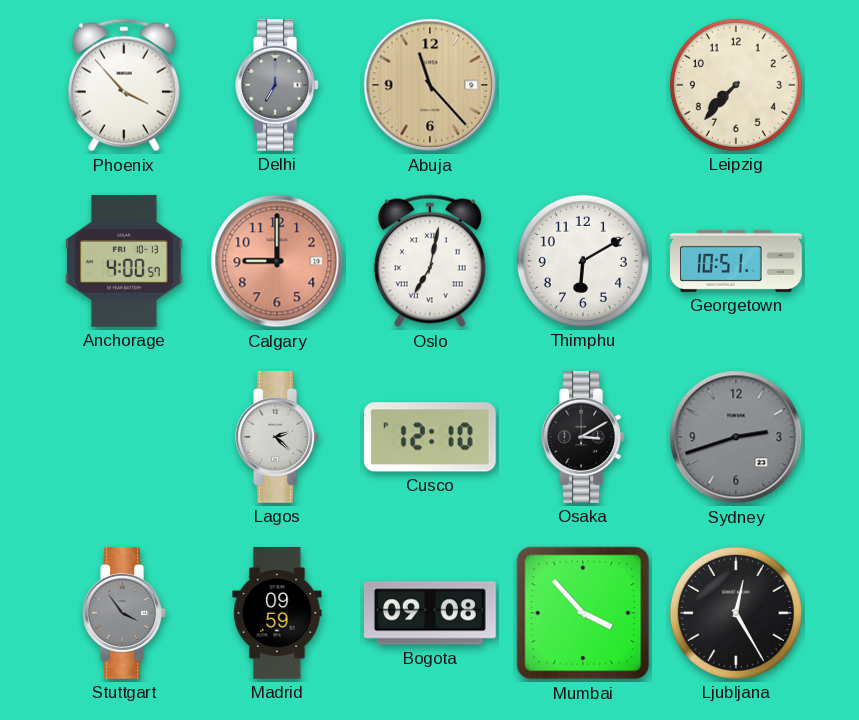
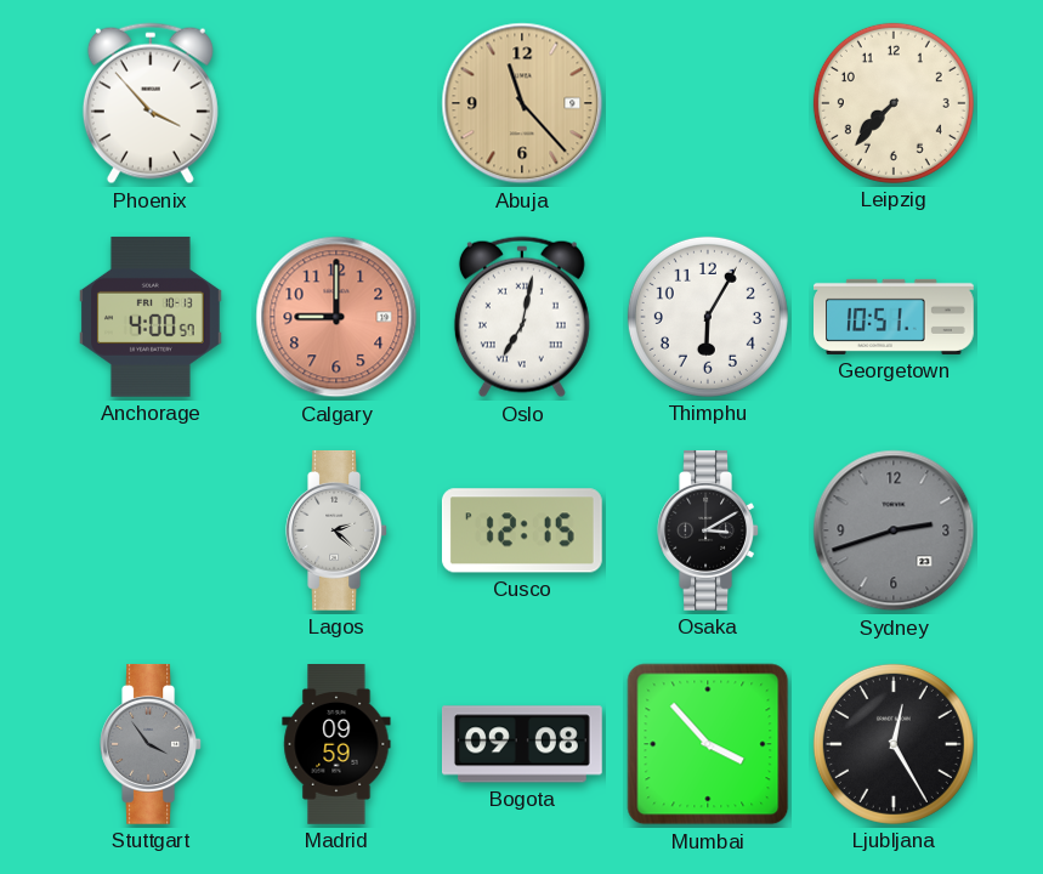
Delhi: 7:00 -> none
Thimphu: 6:10 -> 6:05
Cusco: 12:10 -> 12:15
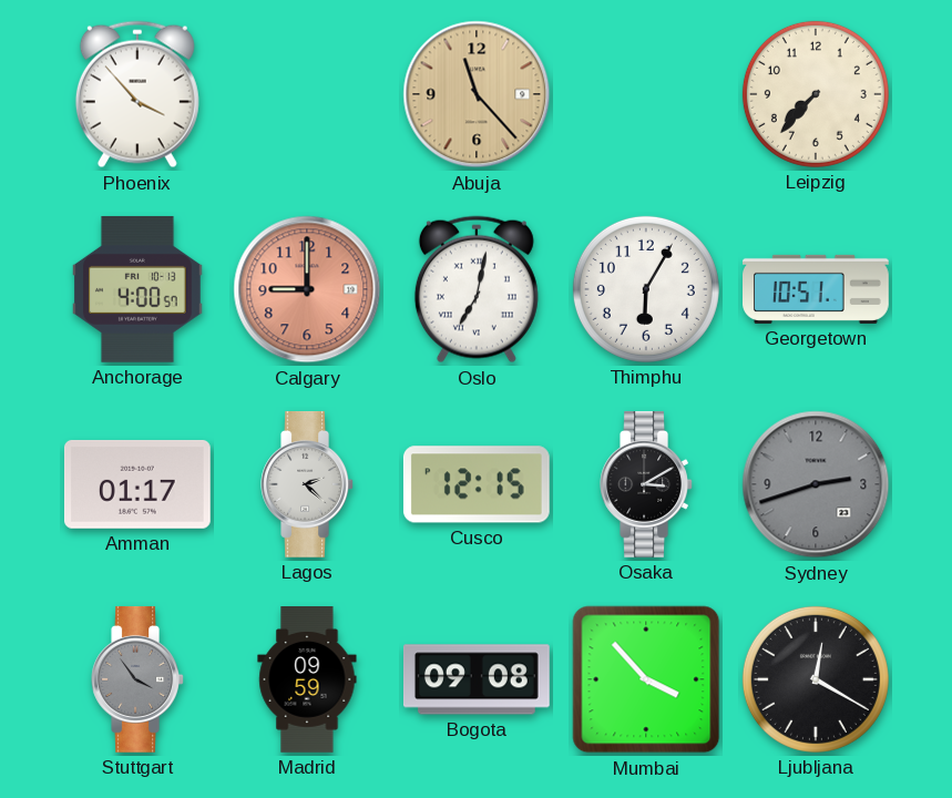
Amman: none -> 01:17
Ljubljana: 12:25 -> 12:20
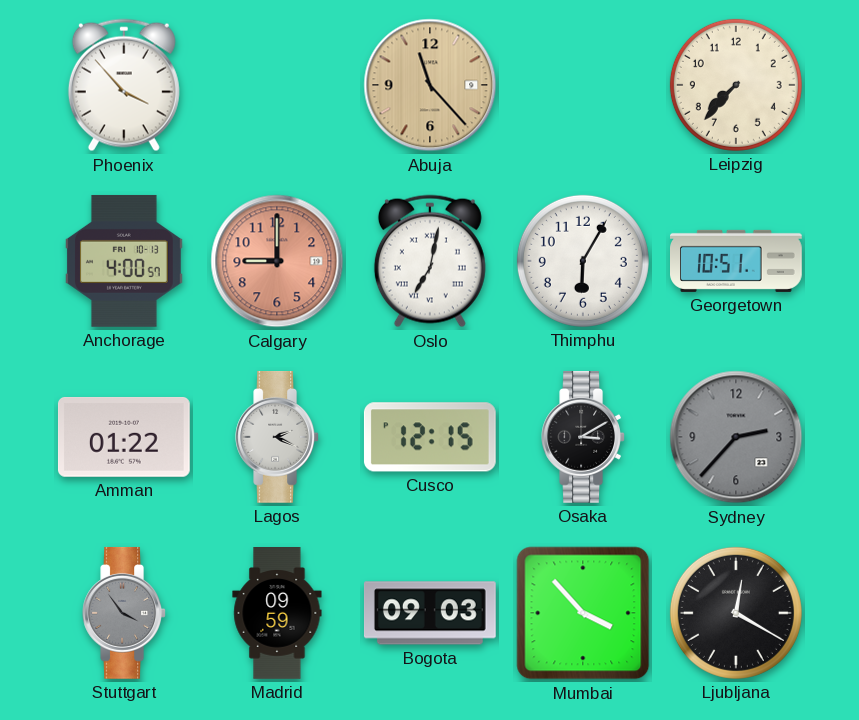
Amman: 01:17 -> 01:22
Lagos: 2:22 -> 2:19
Sydney: 2:42 -> 2:37
Bogota: 09:08 -> 09:03
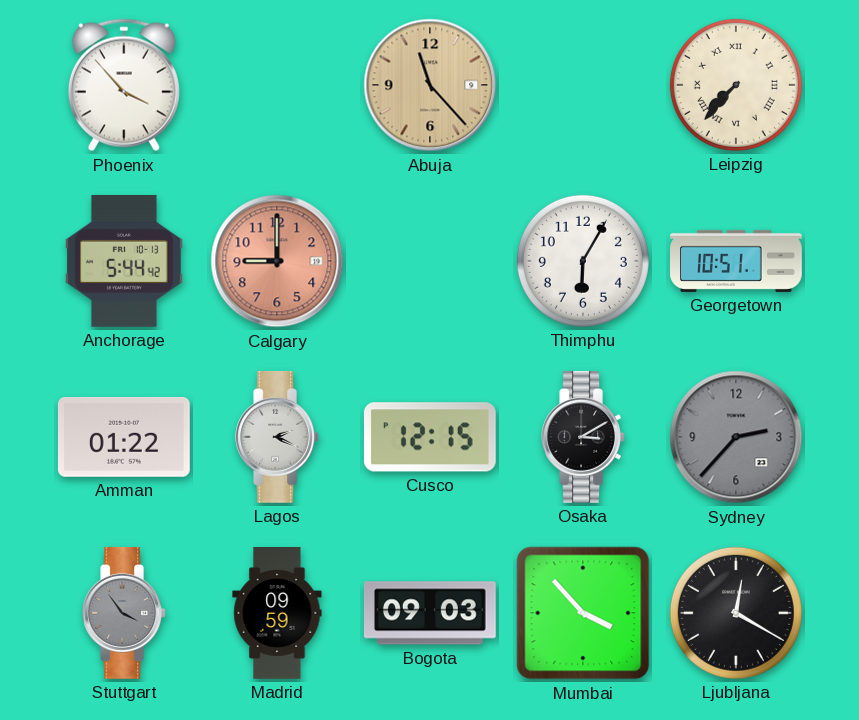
Leipzig numerals: Arabic -> Roman
Anchorage: 4:00 -> 5:44
Oslo: 7:02 -> none
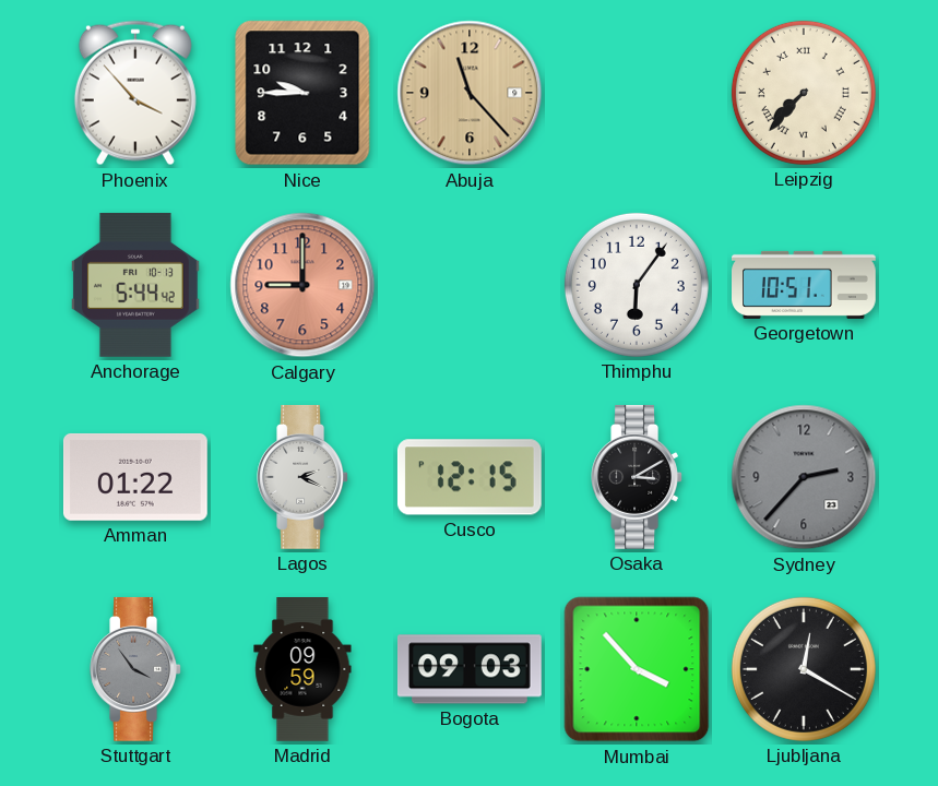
Nice: none -> 9:45
Thimphu: 6:05 -> 6:06
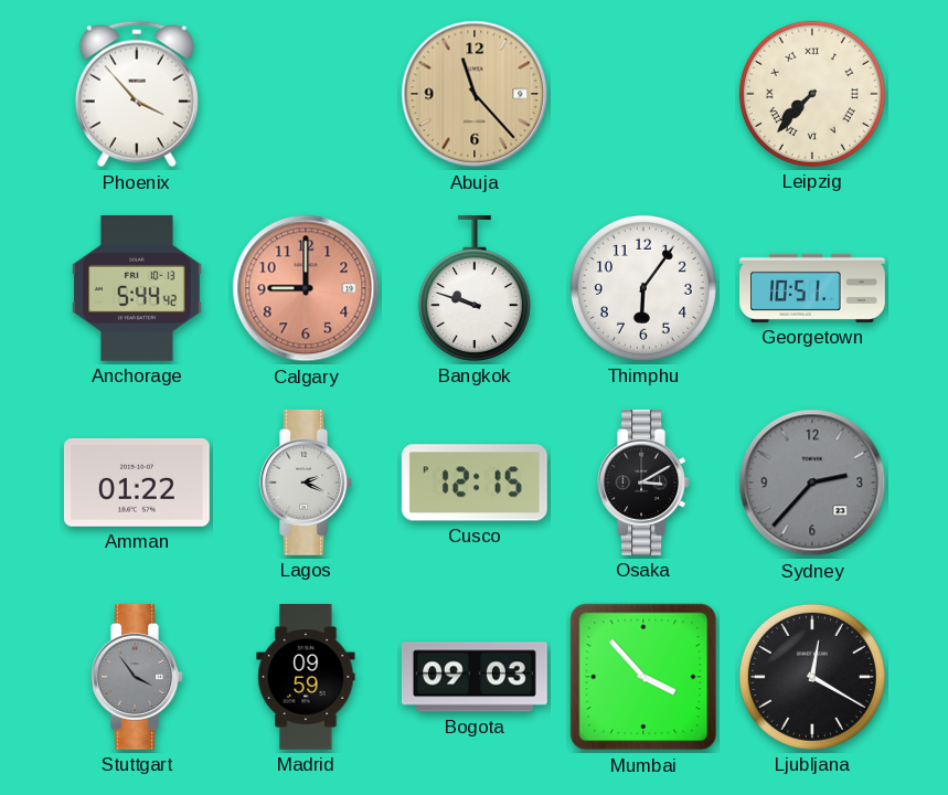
Nice: 9:45 -> none
Bangkok: none -> 9:48
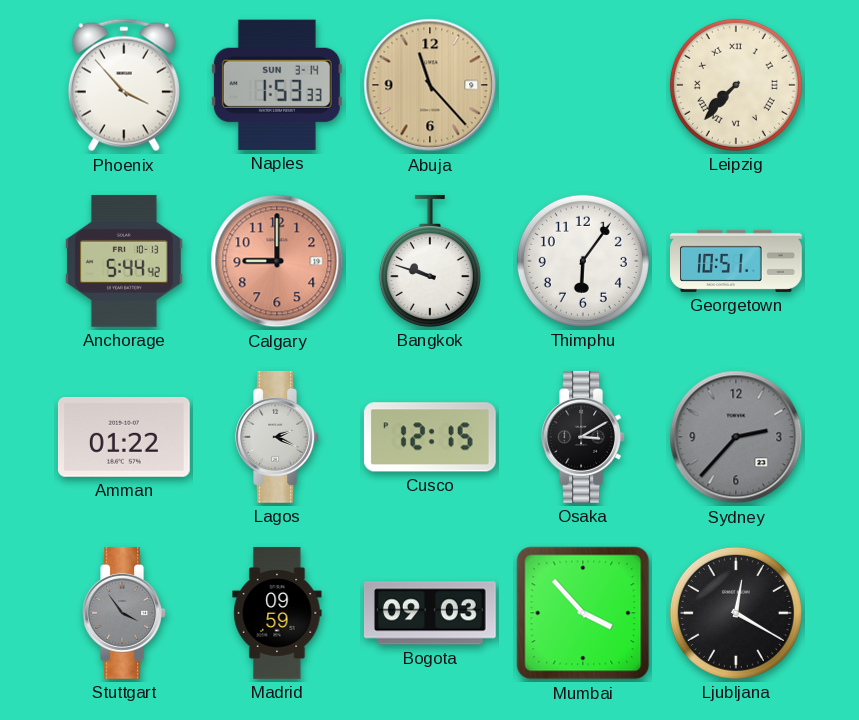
Naples: none -> 1:53
